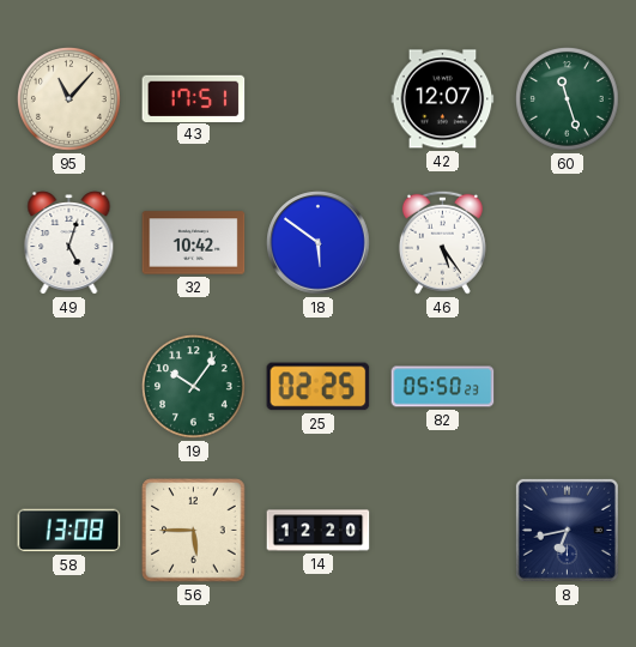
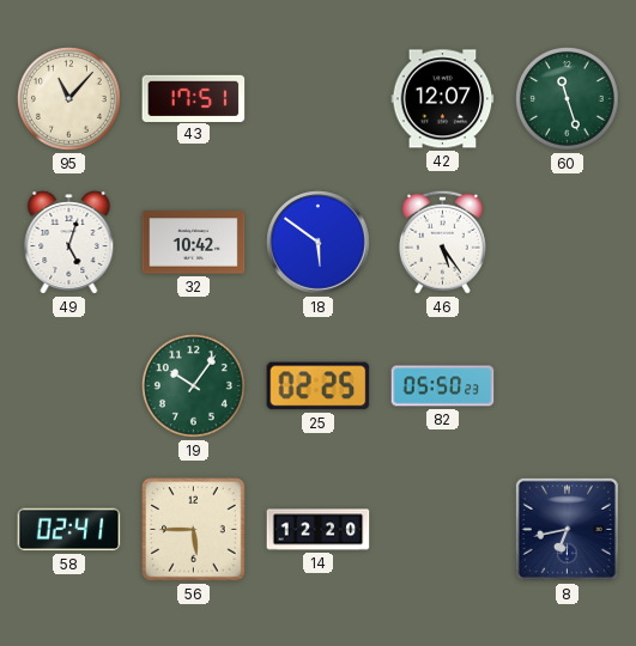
58: 13:08 -> 02:41
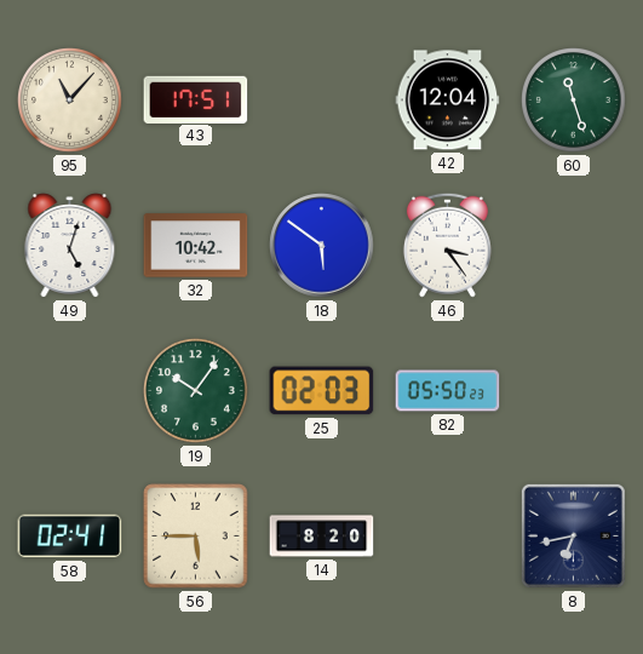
42: 12:07 -> 12:04
46: 5:24 -> 3:24
25: 02:25 -> 02:03
14: 12:20 -> 8:20
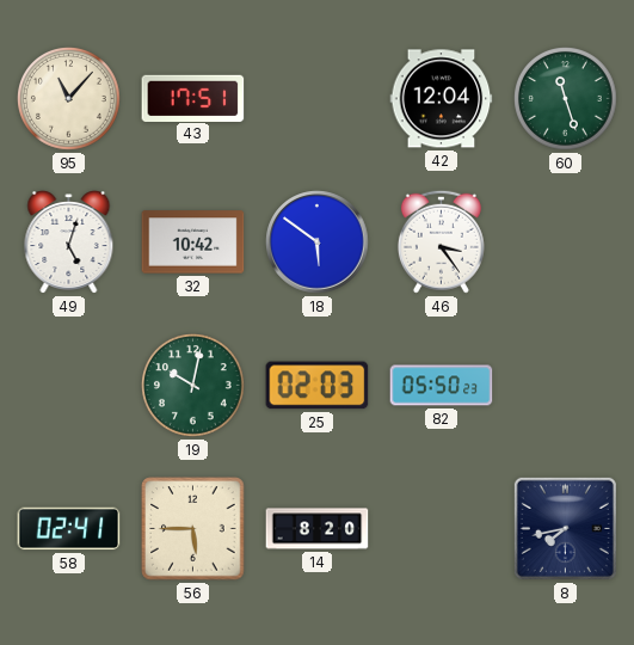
19: 10:06 -> 10:02
8: 6:43 -> 7:43
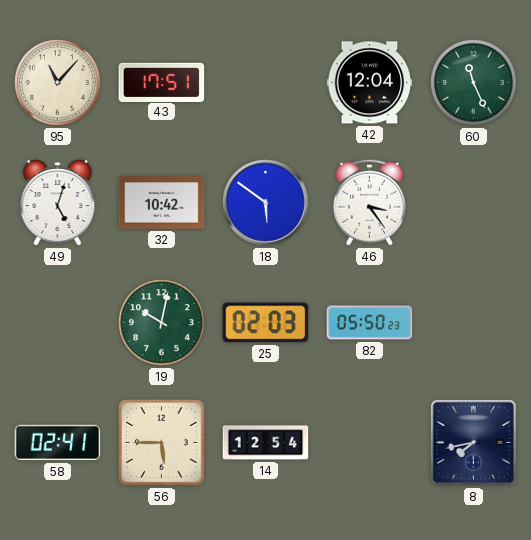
60: 11:27 -> 11:26
14: 8:20 -> 12:54
